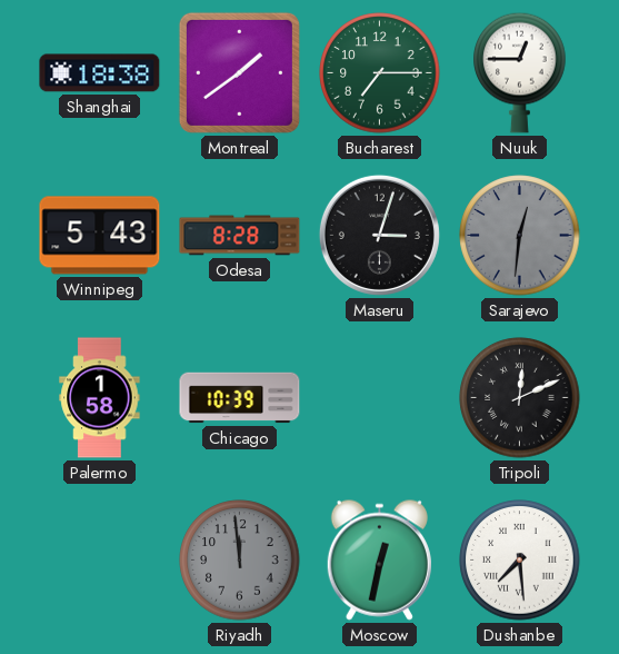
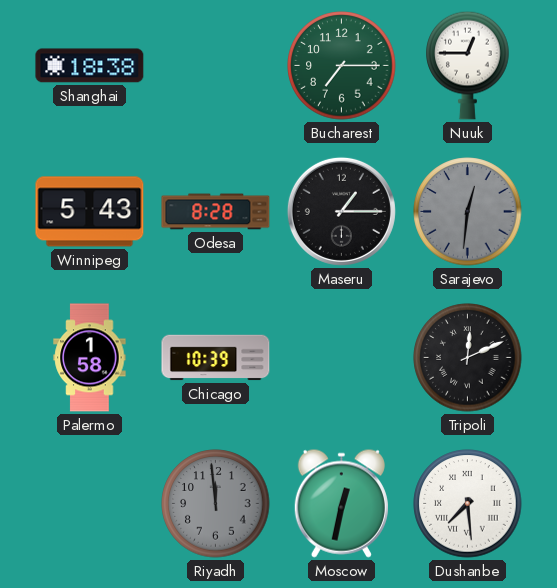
Montreal: 1:39 -> none
Maseru: 3:03 -> 1:15
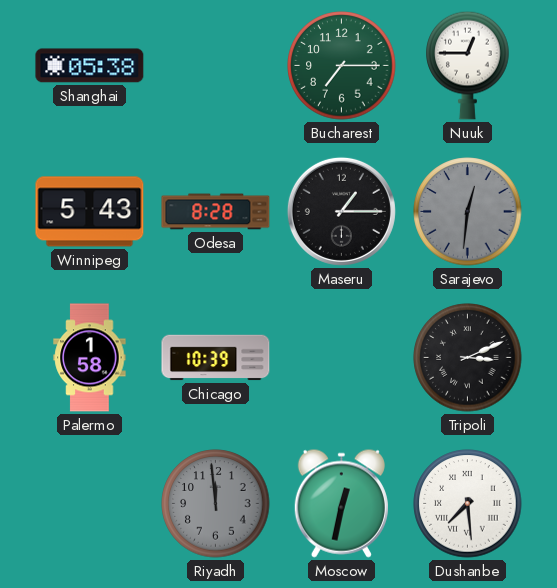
Shanghai: 18:38 -> 05:38
Tripoli: 12:11 -> 3:11
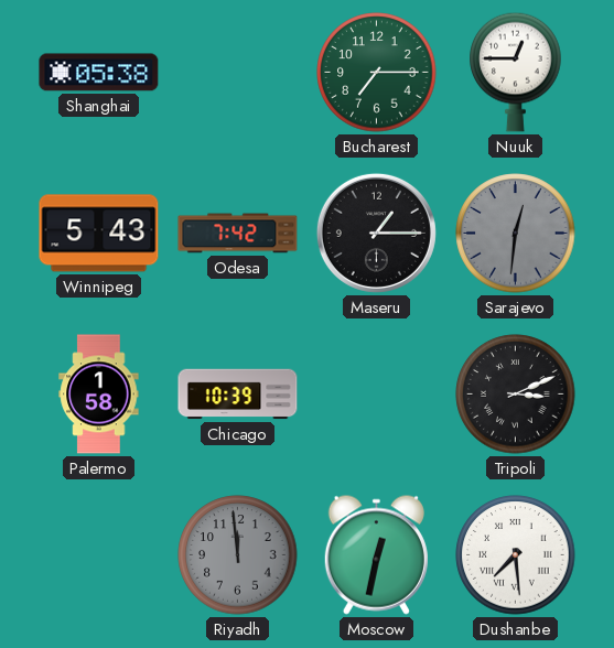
Odesa: 8:28 -> 7:42
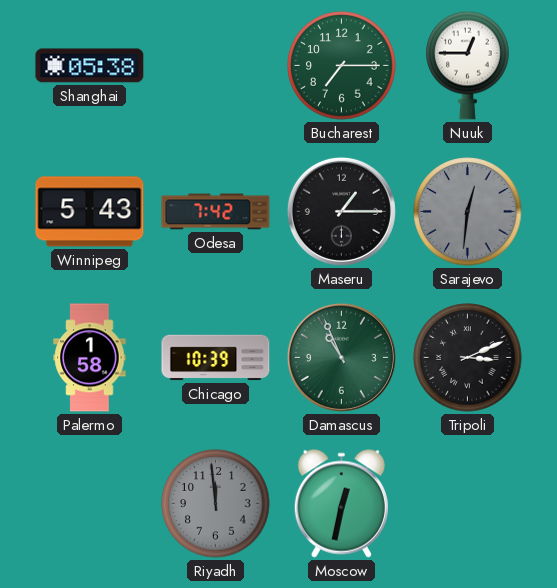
Damascus: none -> 10:56
Dushanbe: 7:29 -> none
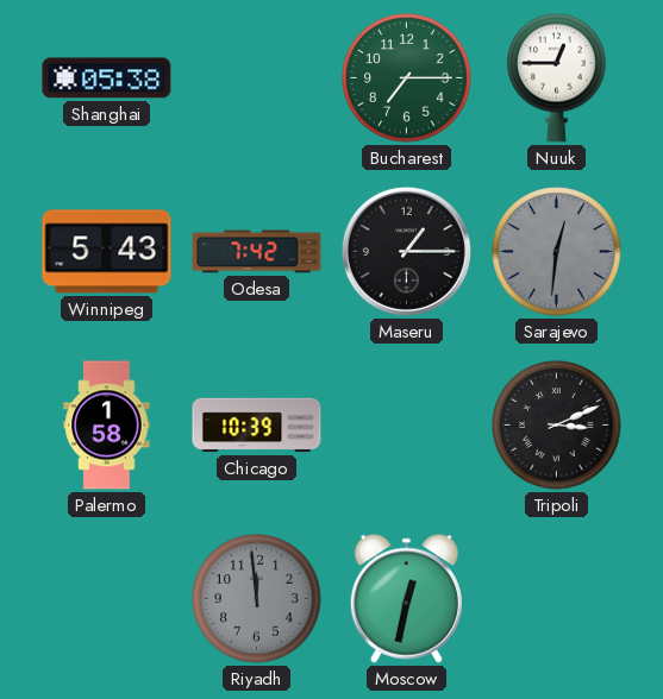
Damascus: 10:56 -> none
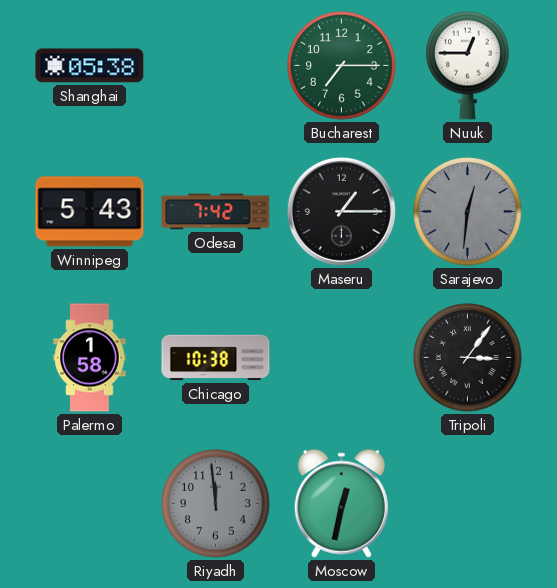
Chicago: 10:39 -> 10:38
Tripoli: 3:11 -> 3:06
